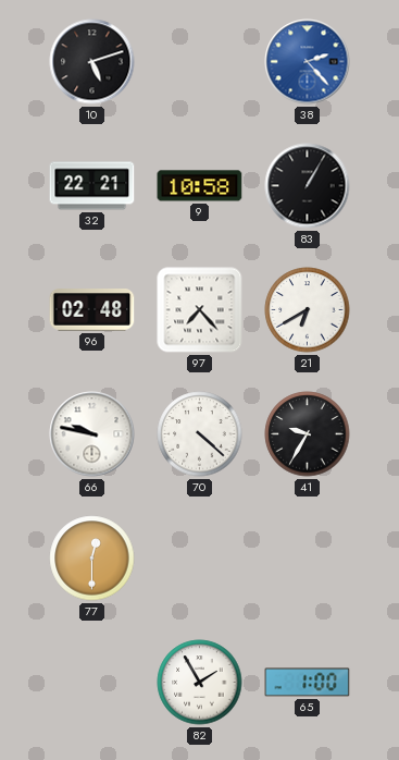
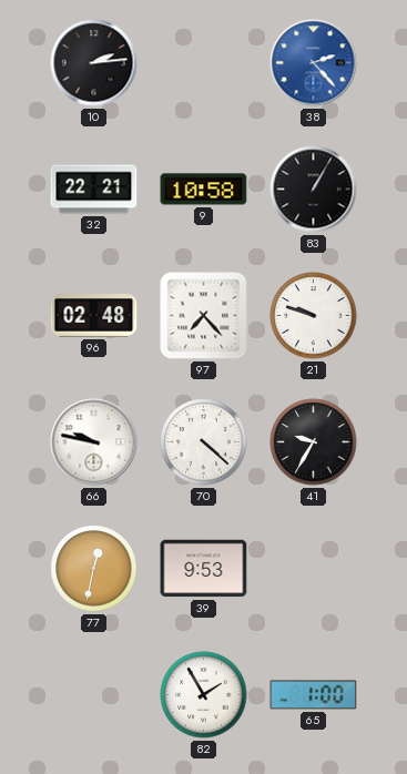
10: 5:12 -> 2:14
21: 6:40 -> 9:48
77: 12:30 -> 12:32
39: none -> 9:53
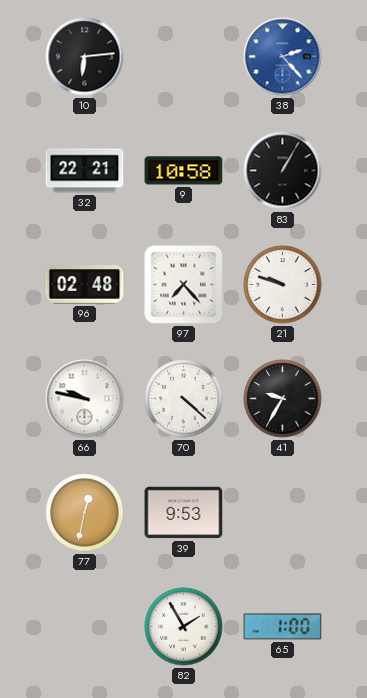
10: 2:14 -> 6:14
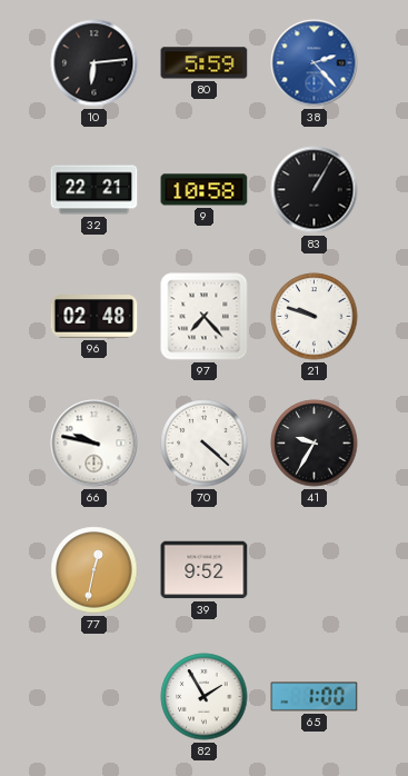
80: none -> 5:59
39: 9:53 -> 9:52
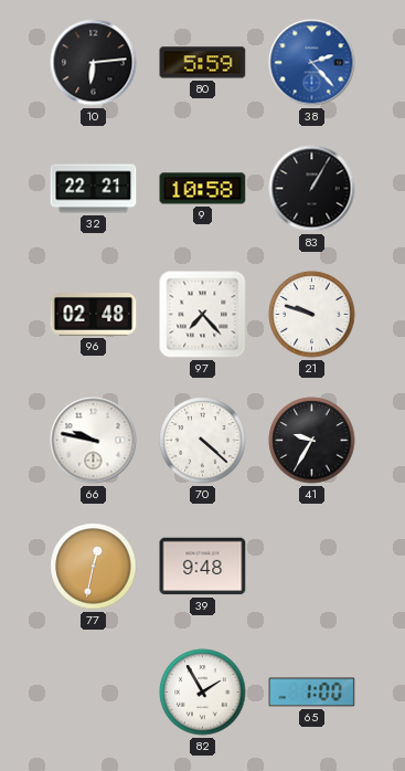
39: 9:52 -> 9:48
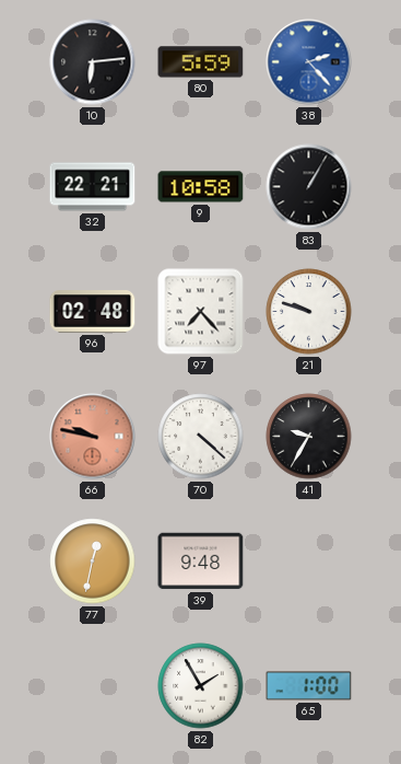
66 dial: white -> salmon
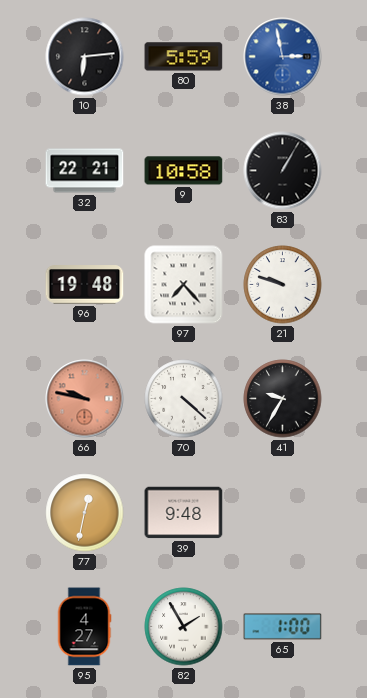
38: 2:23 -> 2:58
96: 02:48 -> 19:48
95: none -> 4:27
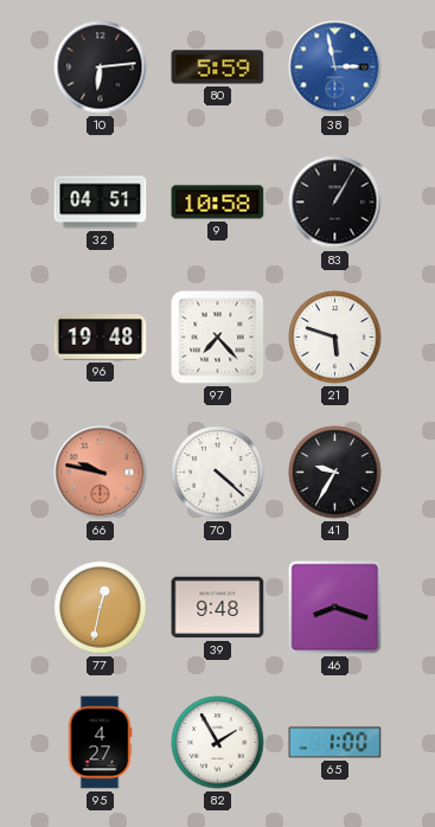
32: 22:21 -> 04:51
21: 9:48 -> 5:48
46: none -> 8:18
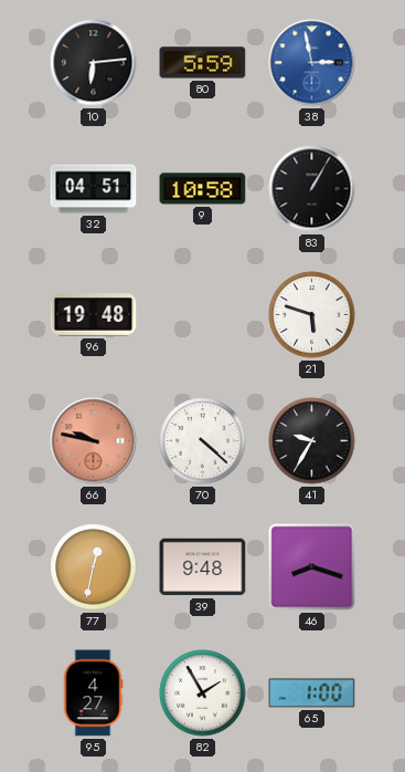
97: 7:23 -> none
